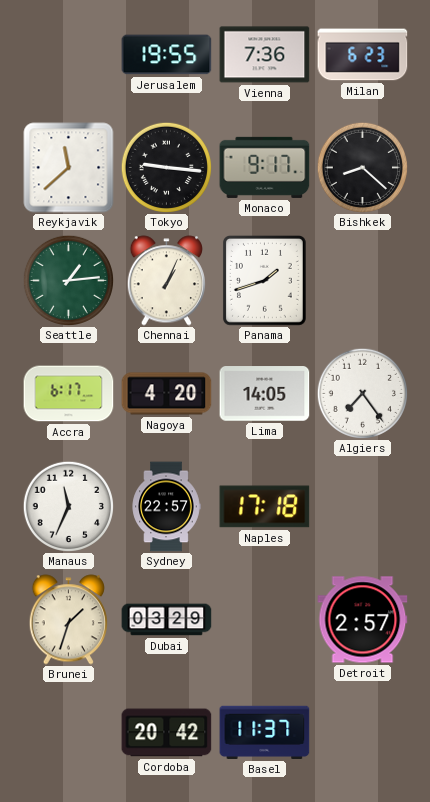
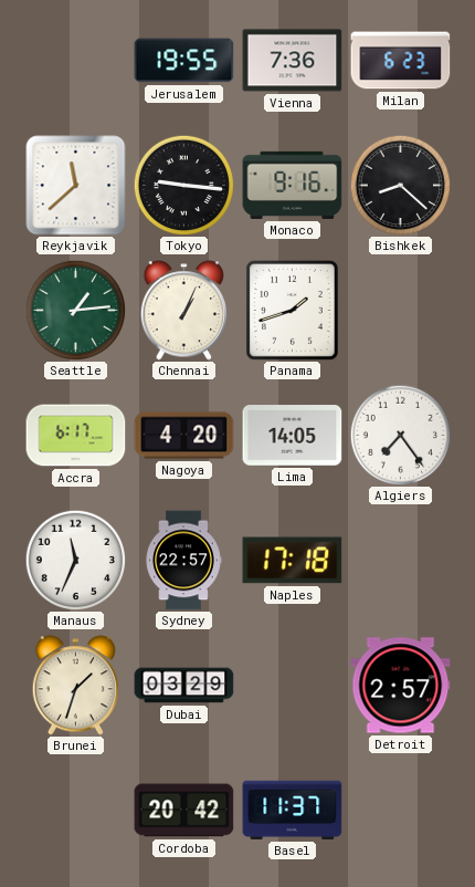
Monaco: 9:17 -> 9:16
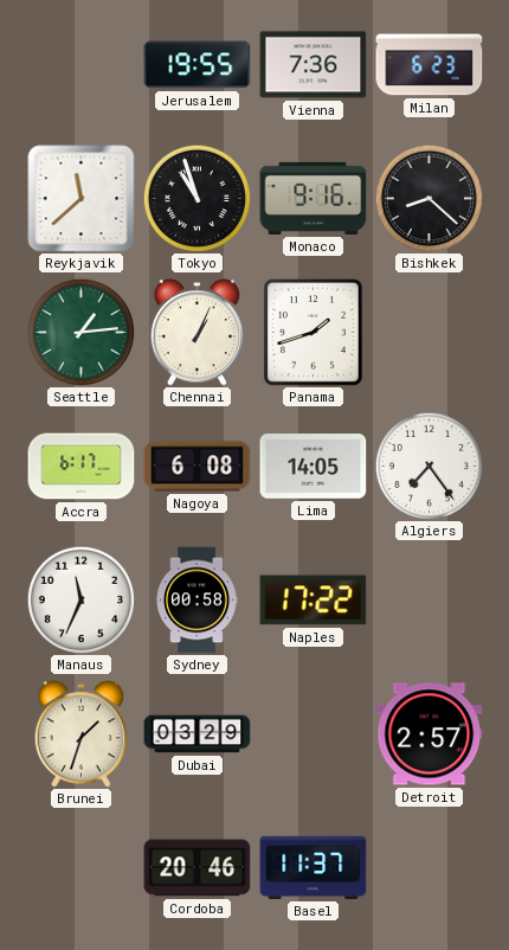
Tokyo: 9:16 -> 10:57
Nagoya: 4:20 -> 6:08
Sydney: 22:57 -> 00:58
Naples: 17:18 -> 17:22
Cordoba: 20:42 -> 20:46
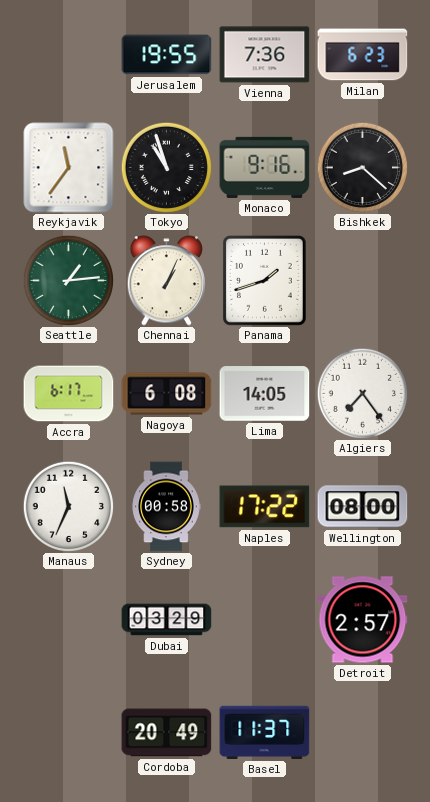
Reykjavik: 11:38 -> 11:36
Wellington: none -> 08:00
Brunei: 1:33 -> none
Cordoba: 20:46 -> 20:49
